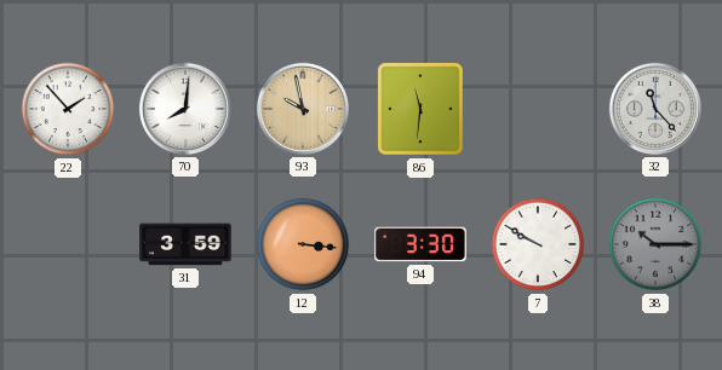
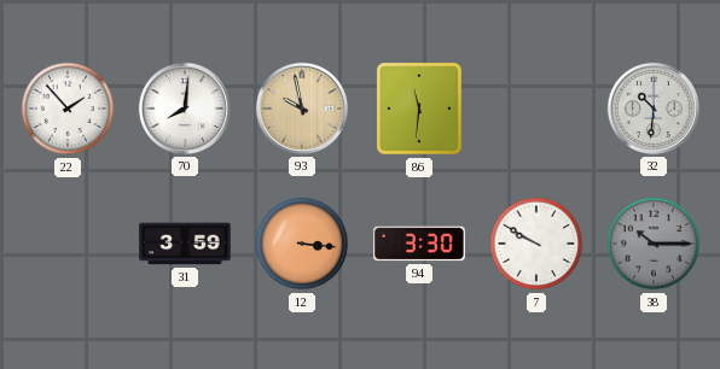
32: 11:23 -> 10:31
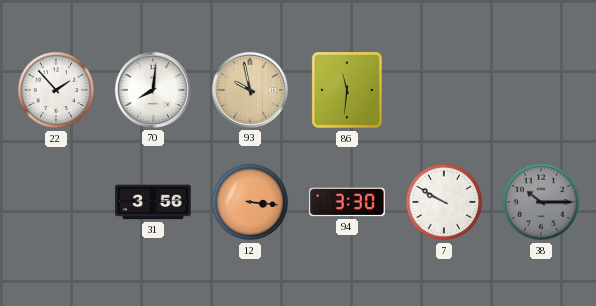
32: 10:31 -> none
31: 3:59 -> 3:56
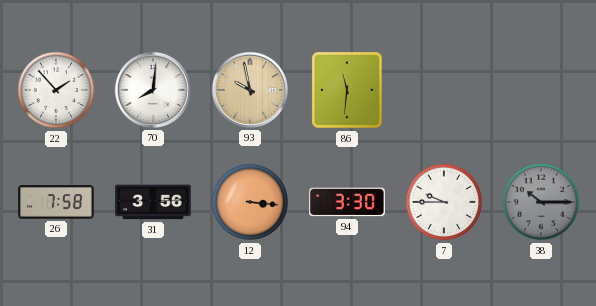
26: none -> 7:58
7: 9:50 -> 9:45
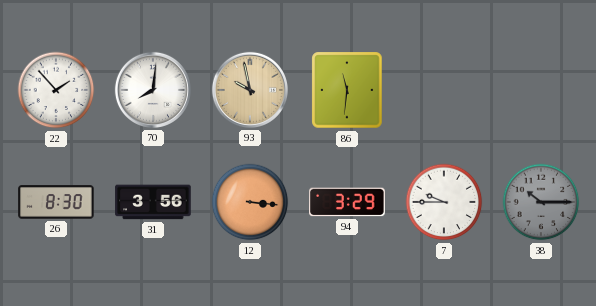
26: 7:58 -> 8:30
94: 3:30 -> 3:29
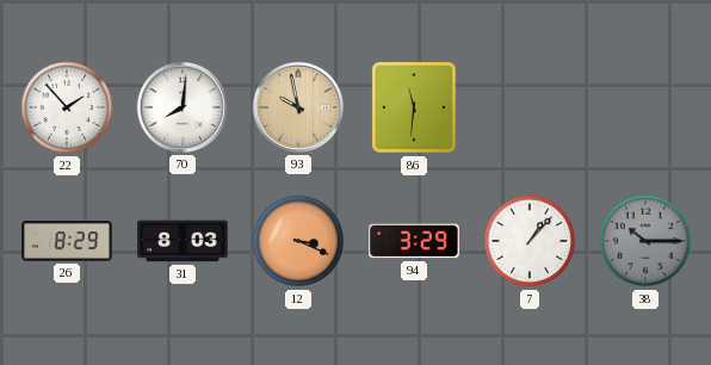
26: 8:30 -> 8:29
31: 3:56 -> 8:03
12: 3:16 -> 3:19
7: 9:45 -> 1:07
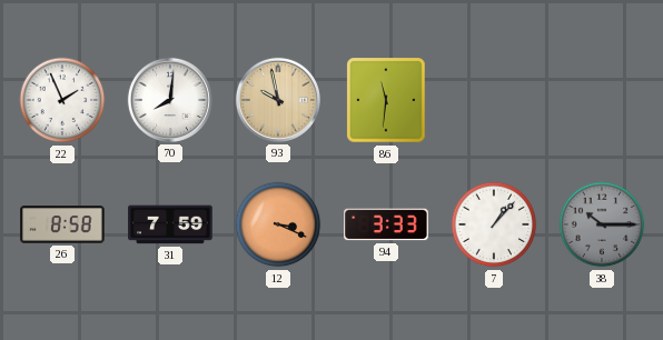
22: 1:53 -> 1:56
26: 8:29 -> 8:58
31: 8:03 -> 7:59
94: 3:29 -> 3:33
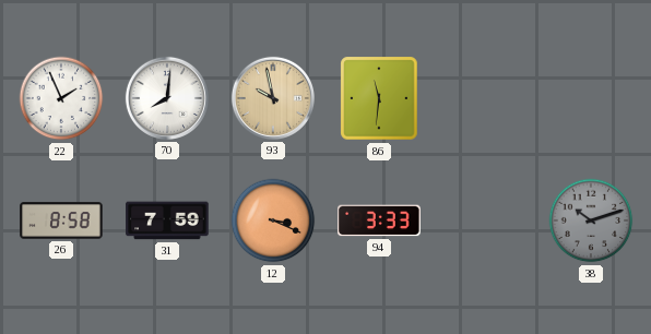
7: 1:07 -> none
38: 10:15 -> 10:12
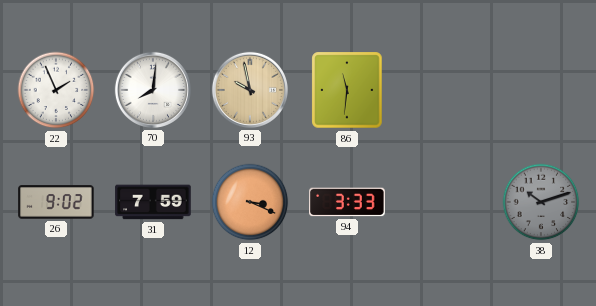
26: 8:58 -> 9:02
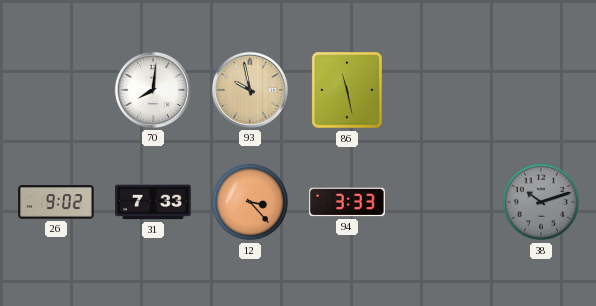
22: 1:56 -> none
86: 11:31 -> 11:28
31: 7:59 -> 7:33
12: 3:19 -> 3:23
